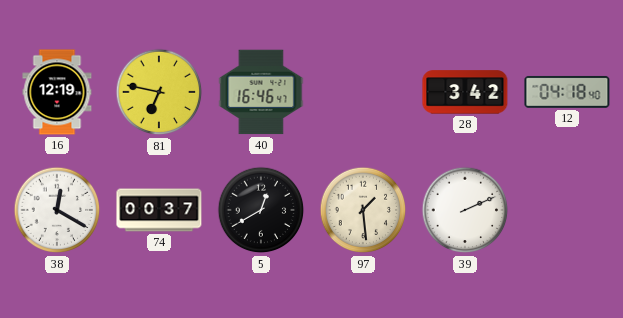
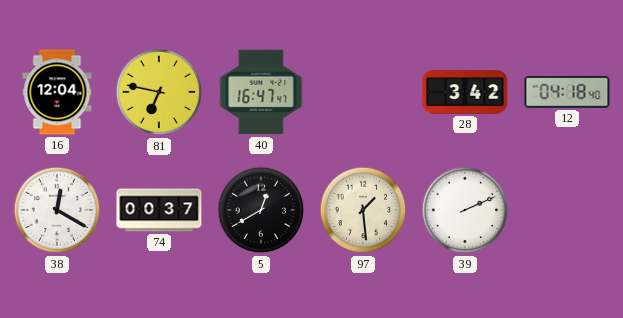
16: 12:19 -> 12:04
40: 16:46 -> 16:47
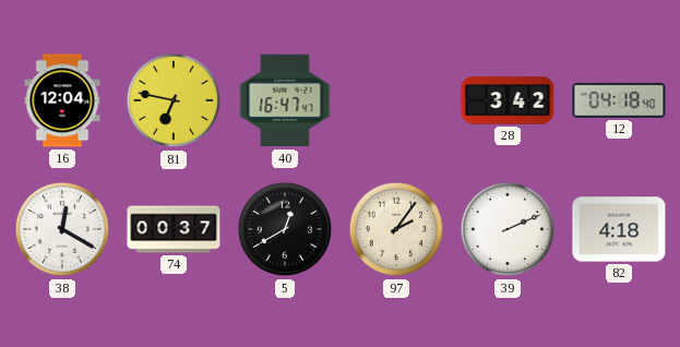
97: 1:29 -> 2:06
82: none -> 4:18
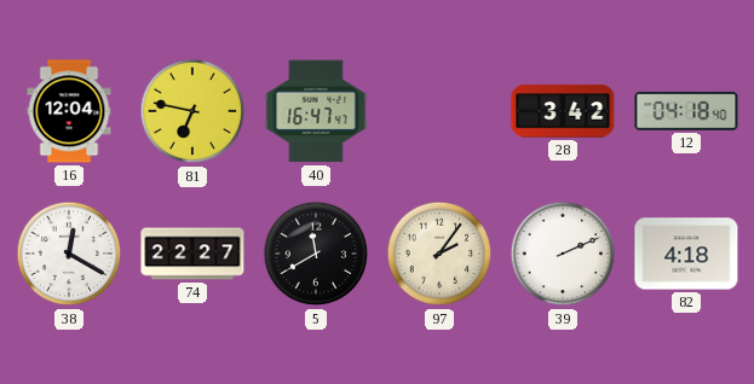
74: 00:37 -> 22:27
5: 12:40 -> 11:40
